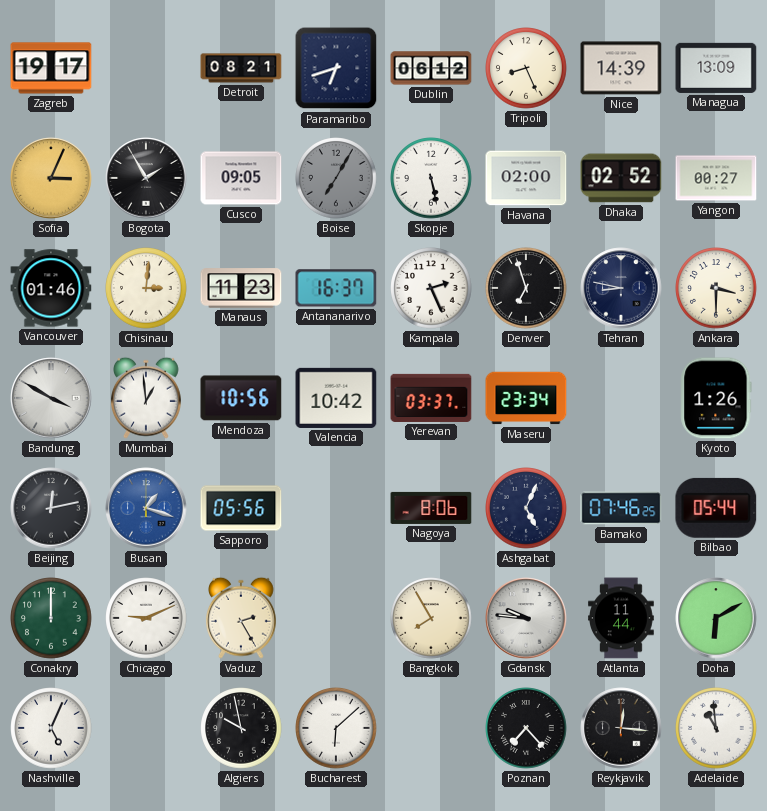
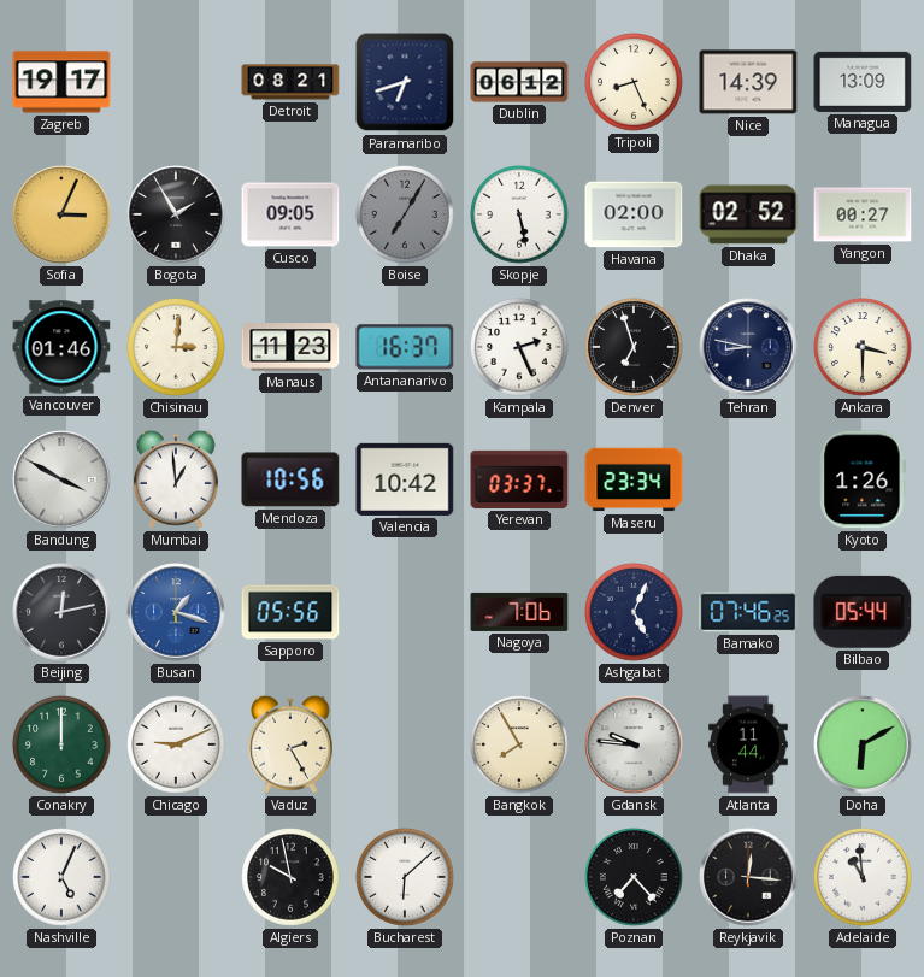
Nagoya: 8:06 -> 7:06
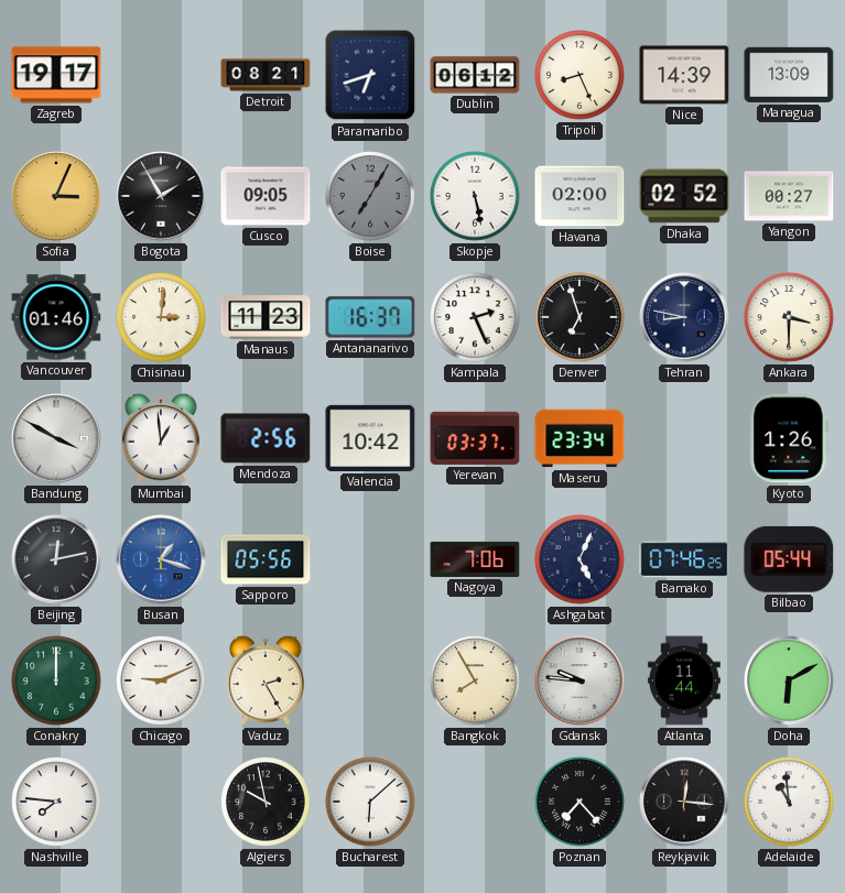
Mendoza: 10:56 -> 2:56
Nashville: 5:04 -> 7:46
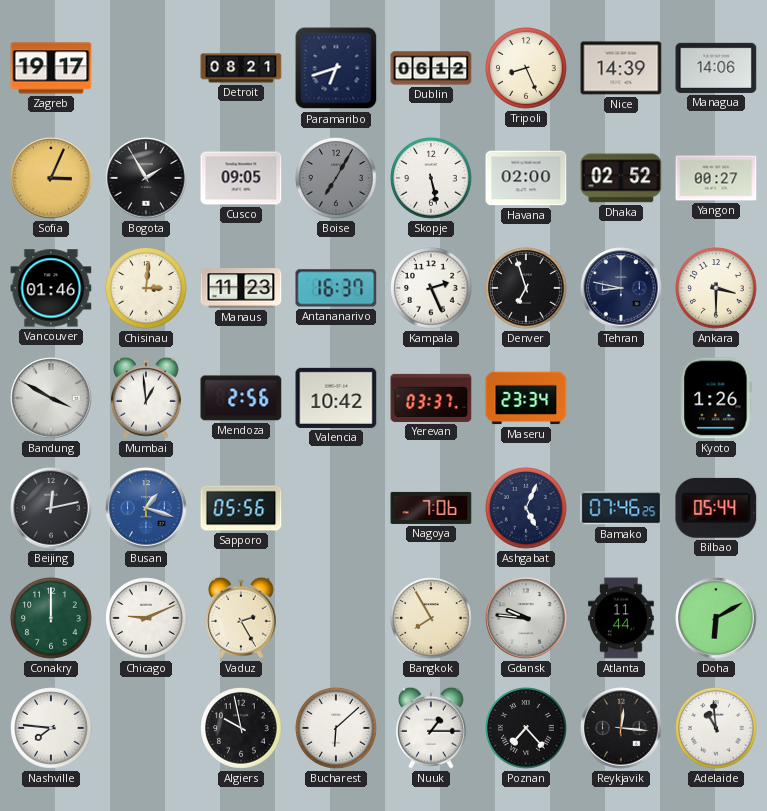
Managua: 13:09 -> 14:06
Nuuk: none -> 1:15
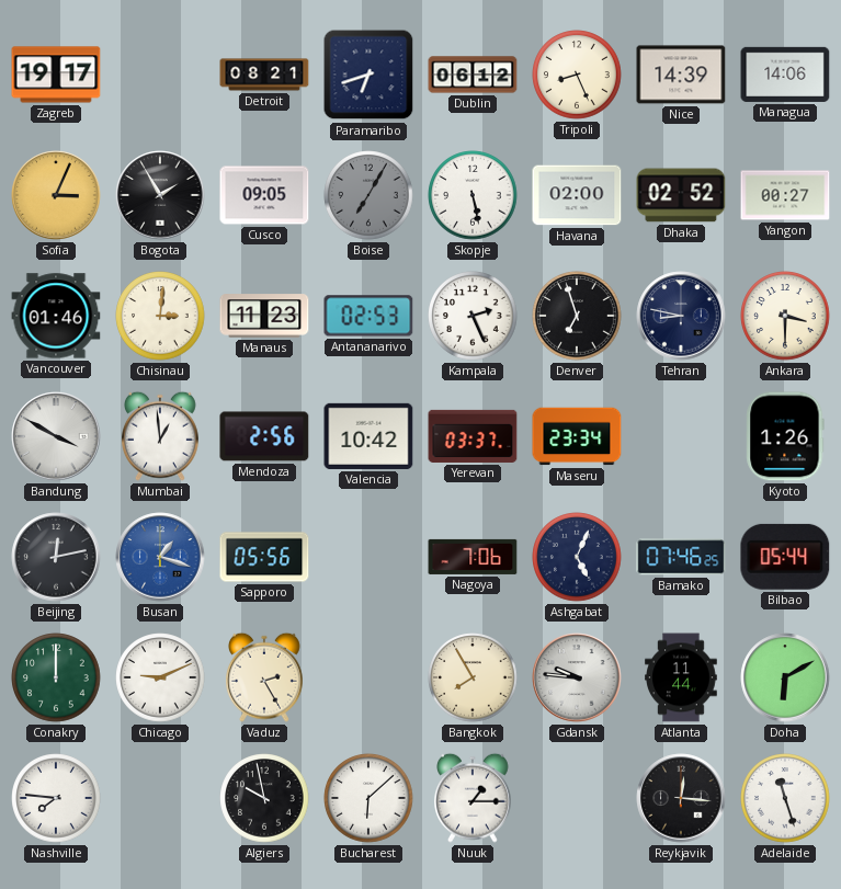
Antananarivo: 16:37 -> 02:53
Poznan: 7:23 -> none
Adelaide: 10:59 -> 11:27
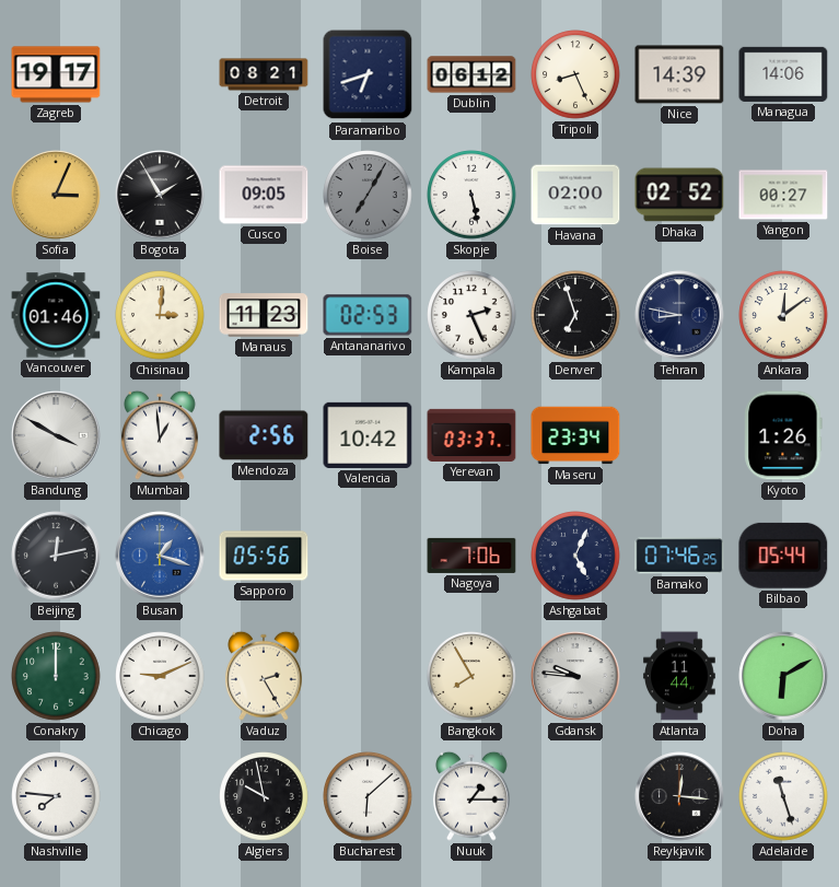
Ankara: 3:30 -> 12:09
